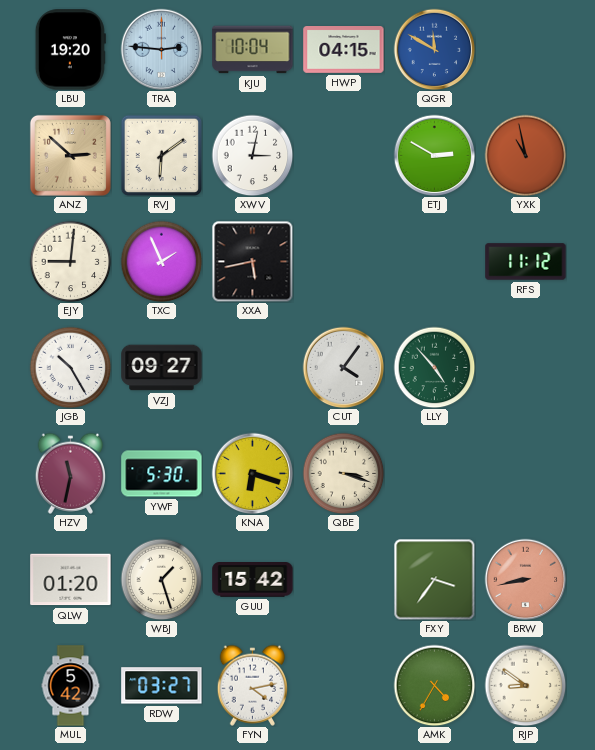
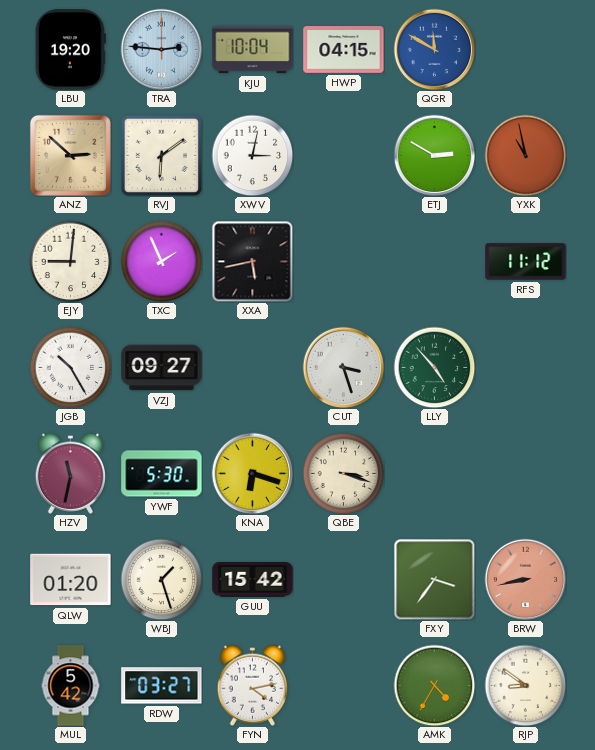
CUT: 4:06 -> 3:27
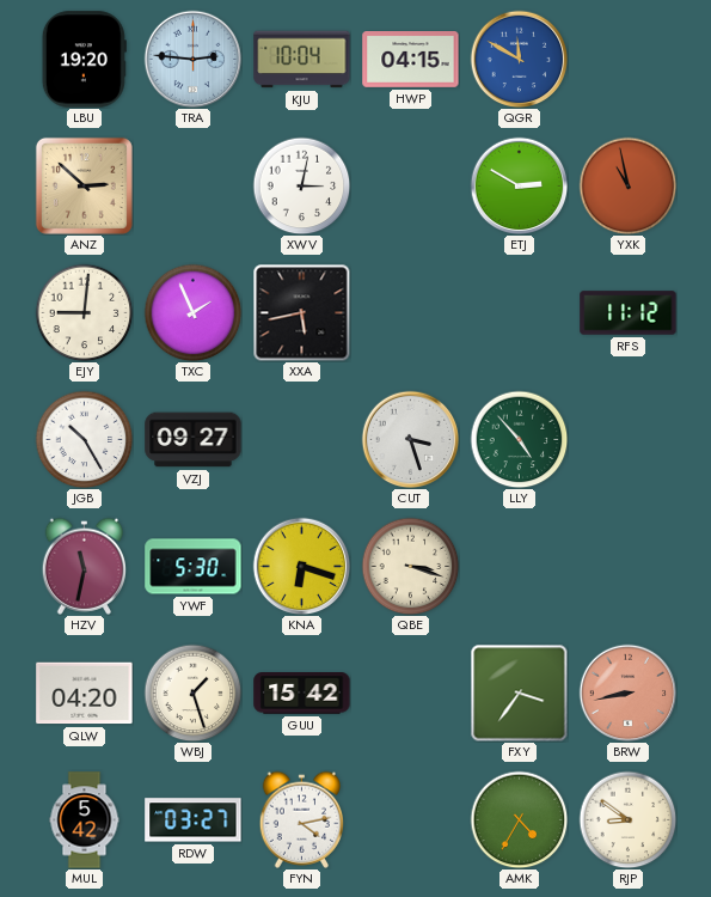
RVJ: 6:09 -> none
QLW: 01:20 -> 04:20
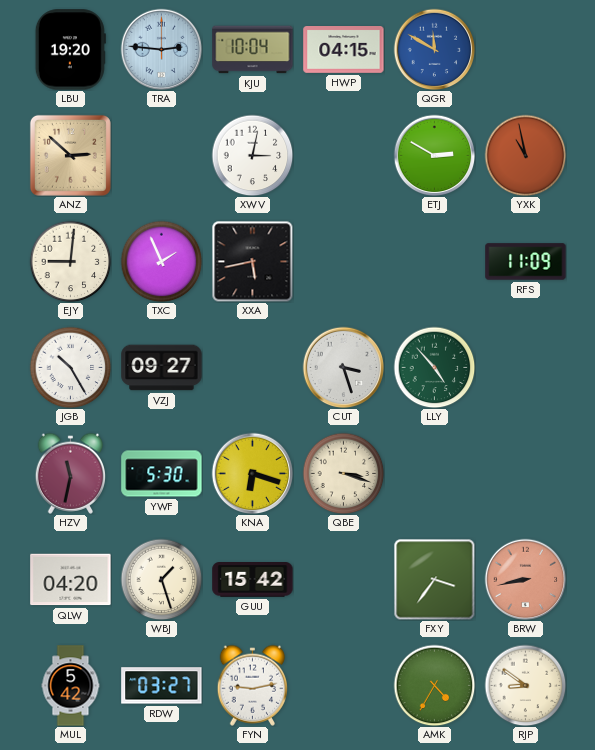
RFS: 11:12 -> 11:09
FYN: 4:13 -> 9:13
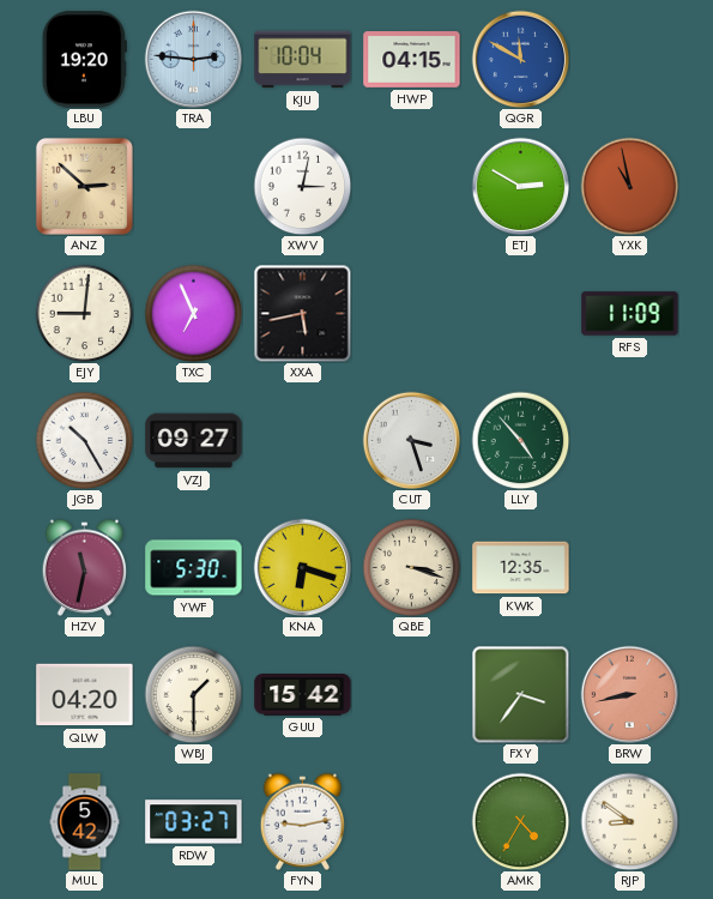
TXC: 1:56 -> 6:56
KWK: none -> 12:35
WBJ: 1:27 -> 1:30
